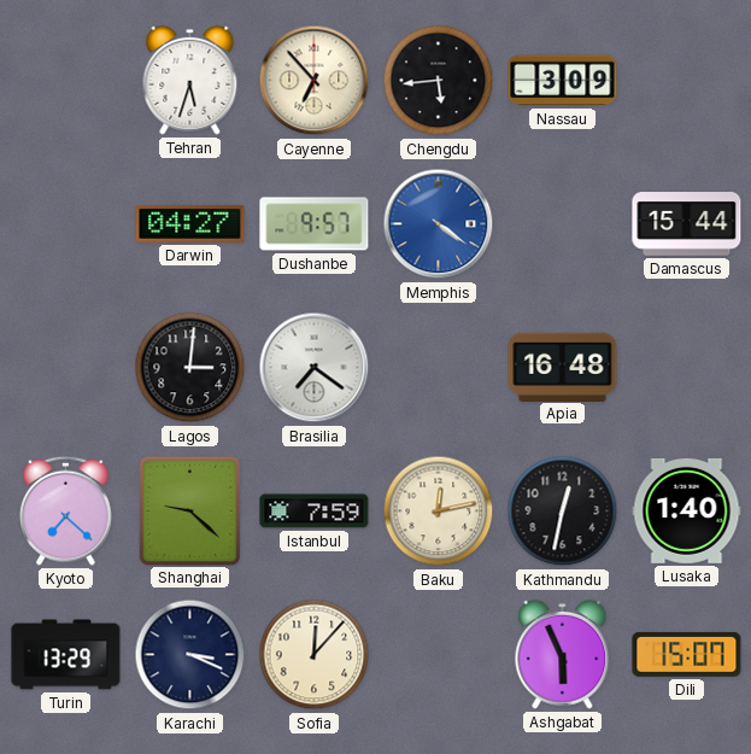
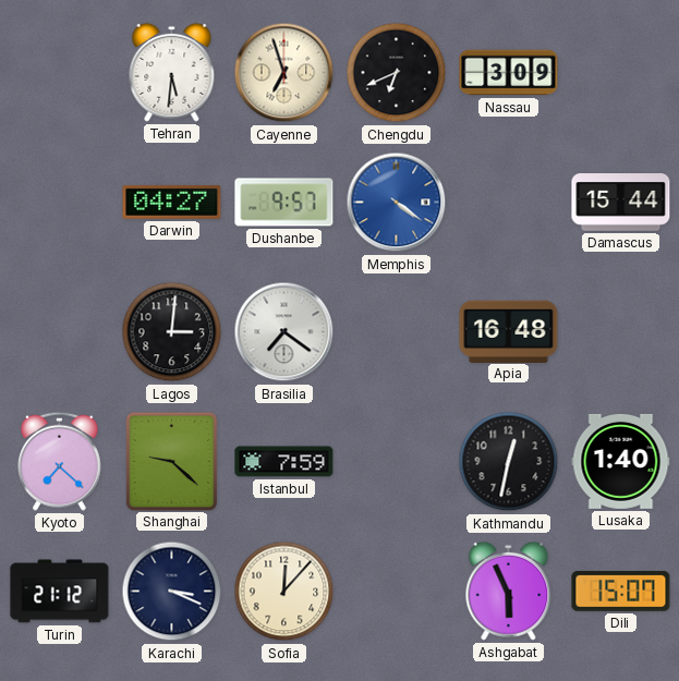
Tehran: 5:33 -> 5:31
Cayenne: 6:53 -> 6:57
Chengdu: 5:44 -> 6:41
Baku: 12:13 -> none
Turin: 13:29 -> 21:12
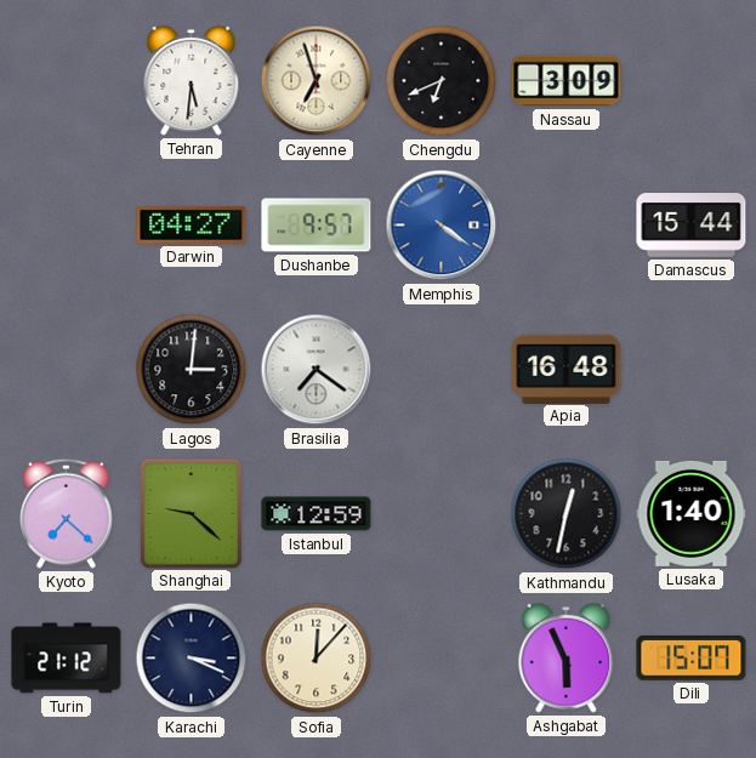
Istanbul: 7:59 -> 12:59
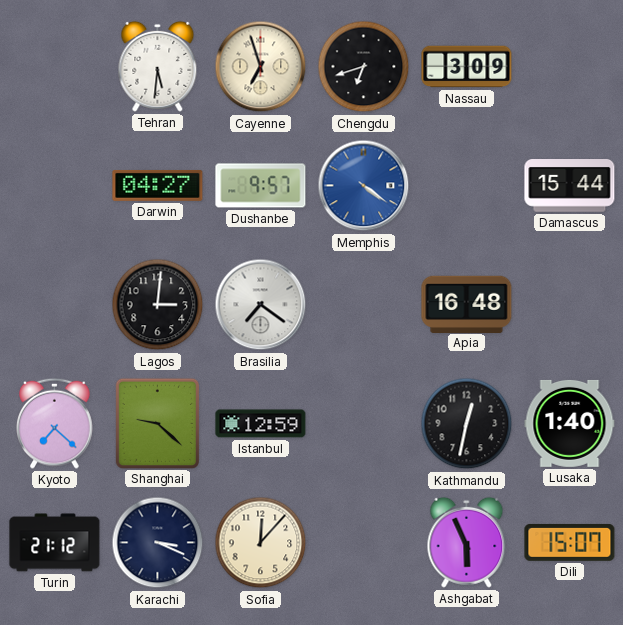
Chengdu: 6:41 -> 6:42
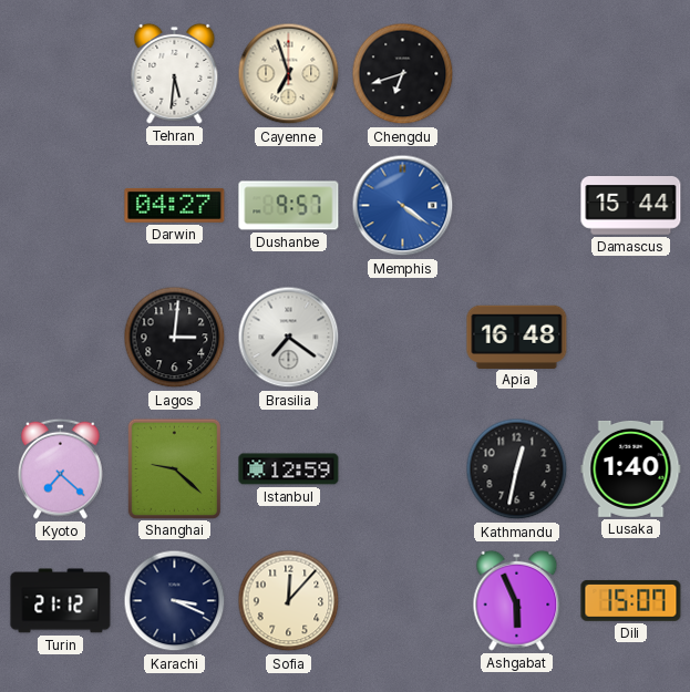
Nassau: 3:09 -> none
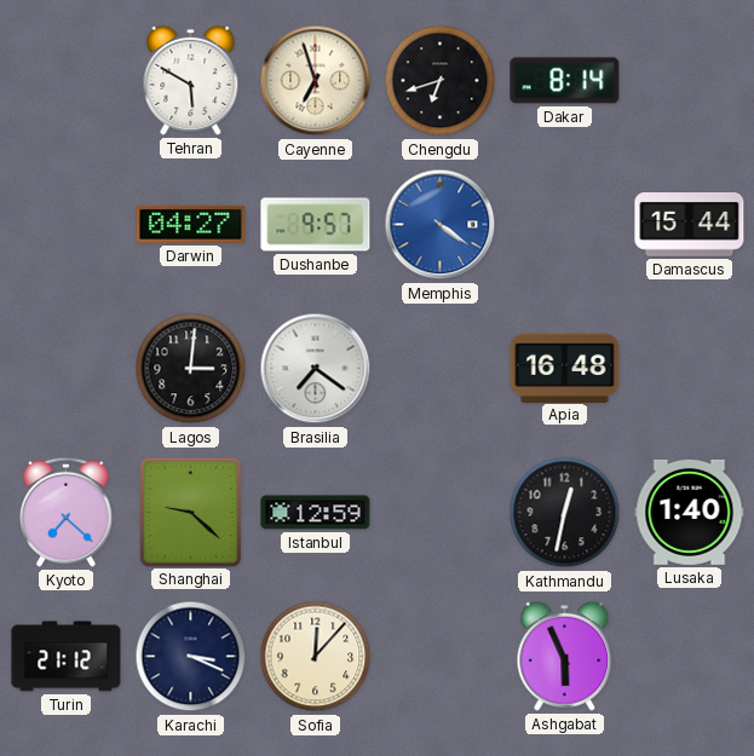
Tehran: 5:31 -> 5:50
Dakar: none -> 8:14
Dili: 15:07 -> none
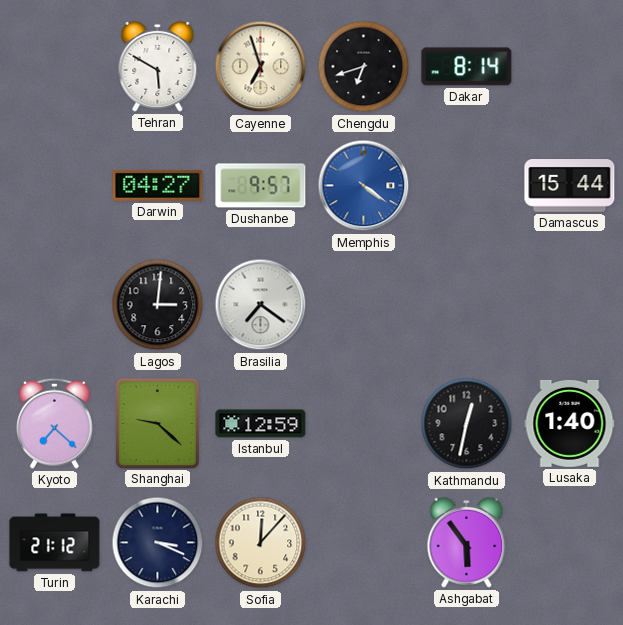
Apia: 16:48 -> none
Ashgabat: 5:56 -> 5:54
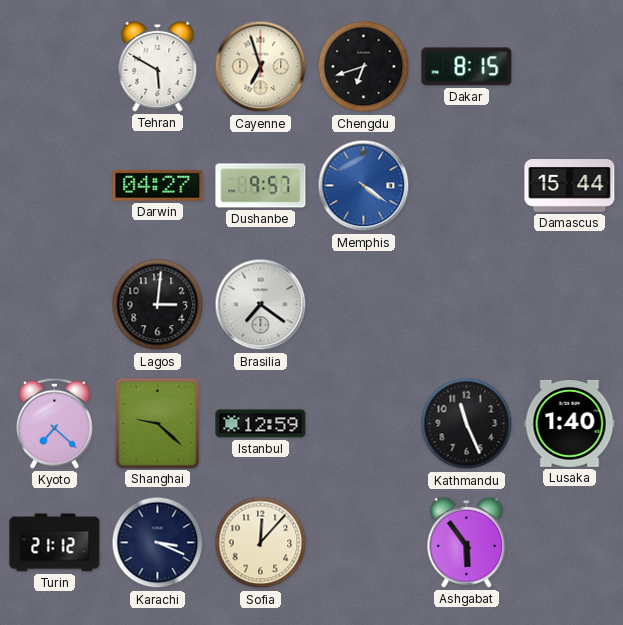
Dakar: 8:14 -> 8:15
Kathmandu: 12:32 -> 11:26
